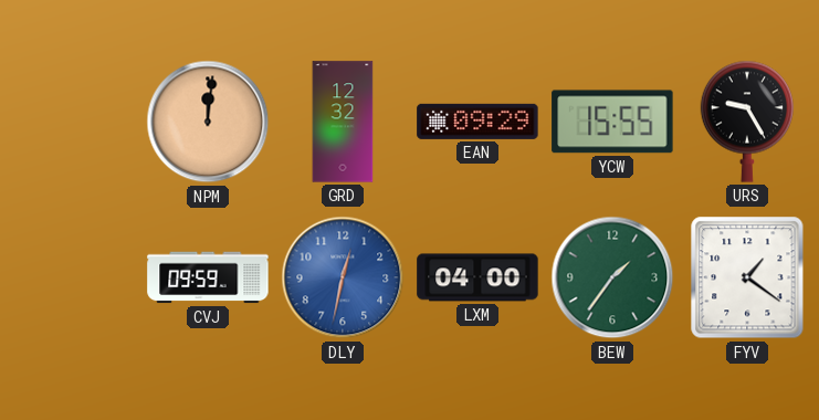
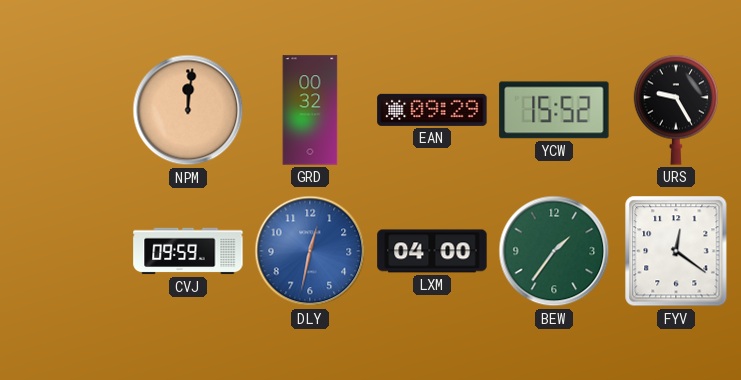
GRD: 12:32 -> 00:32
YCW: 15:55 -> 15:52
FYV: 1:21 -> 12:21
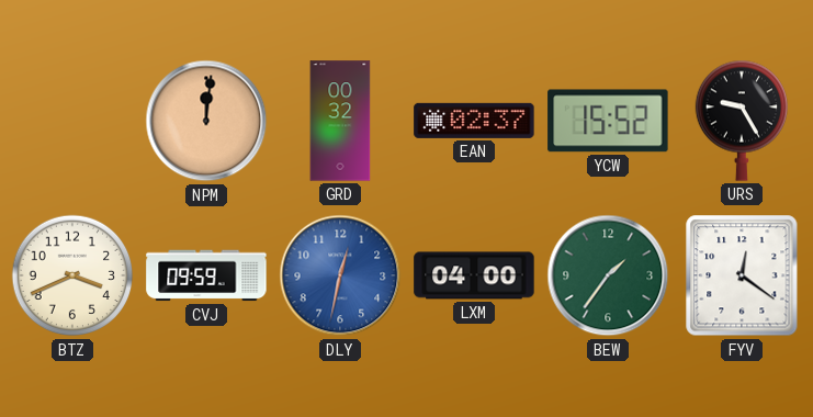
EAN: 09:29 -> 02:37
BTZ: none -> 3:41
